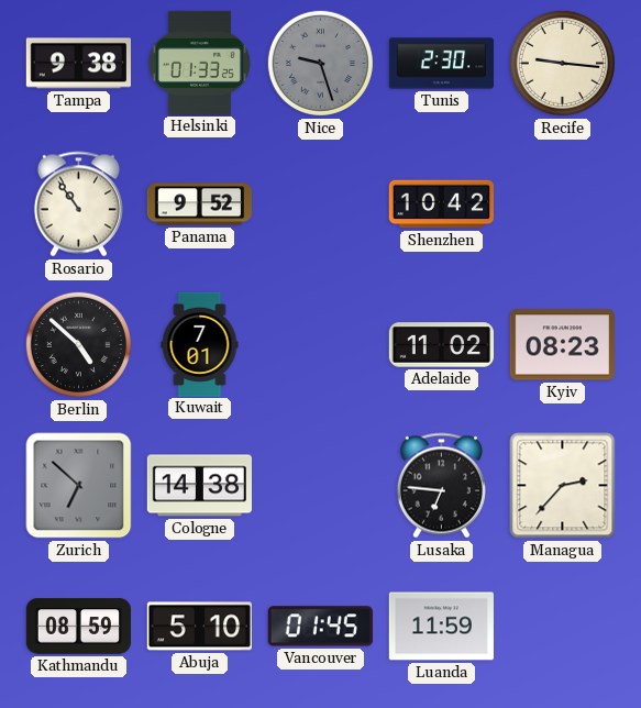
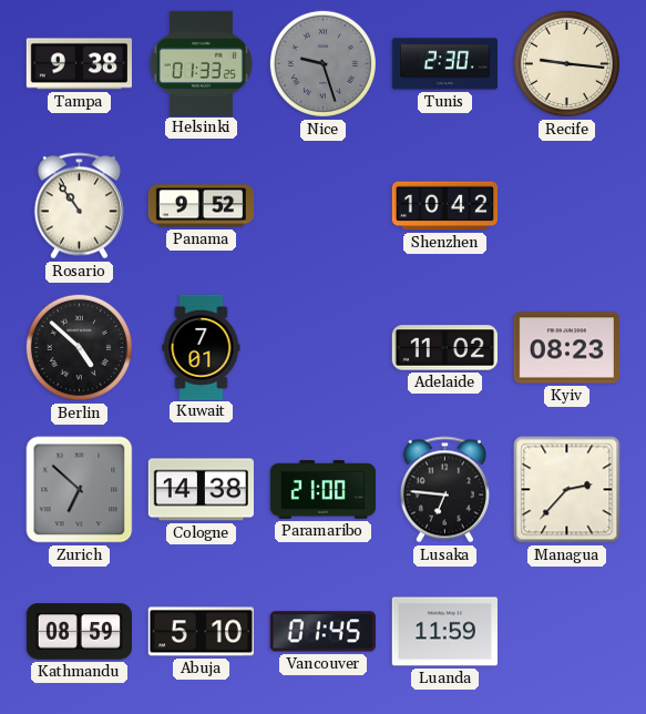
Paramaribo: none -> 21:00
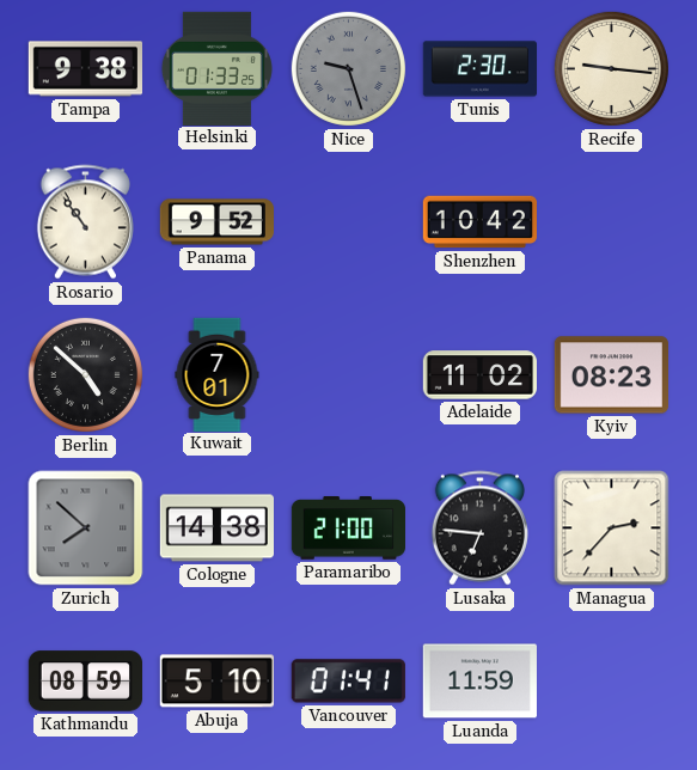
Zurich: 6:52 -> 7:52
Vancouver: 01:45 -> 01:41
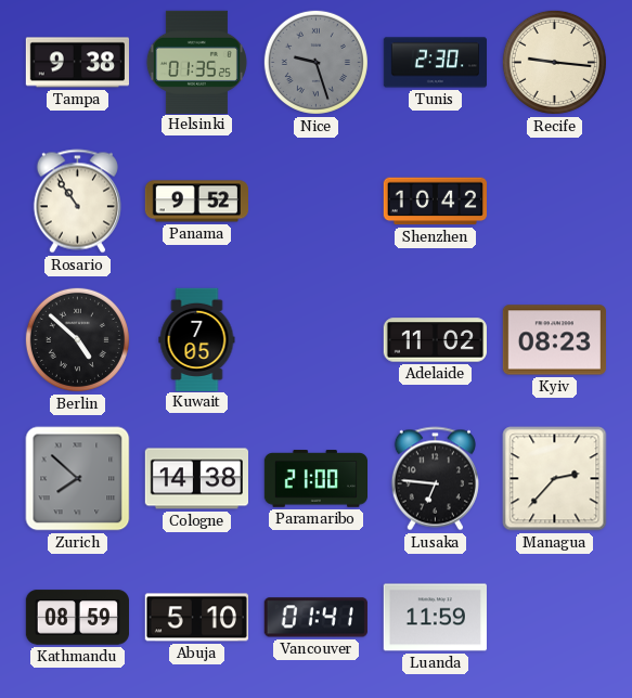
Helsinki: 01:33 -> 01:35
Kuwait: 7:01 -> 7:05
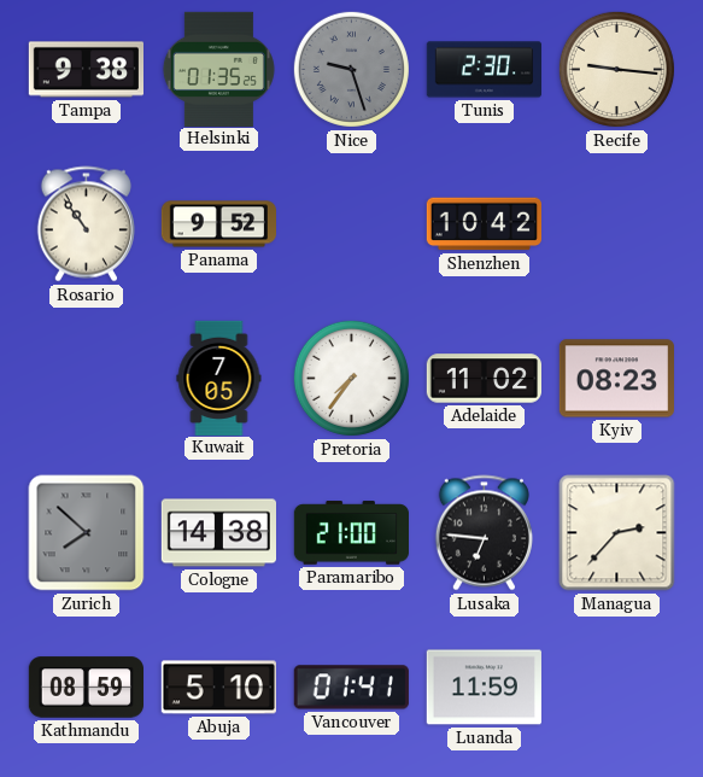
Berlin: 4:52 -> none
Pretoria: none -> 7:36
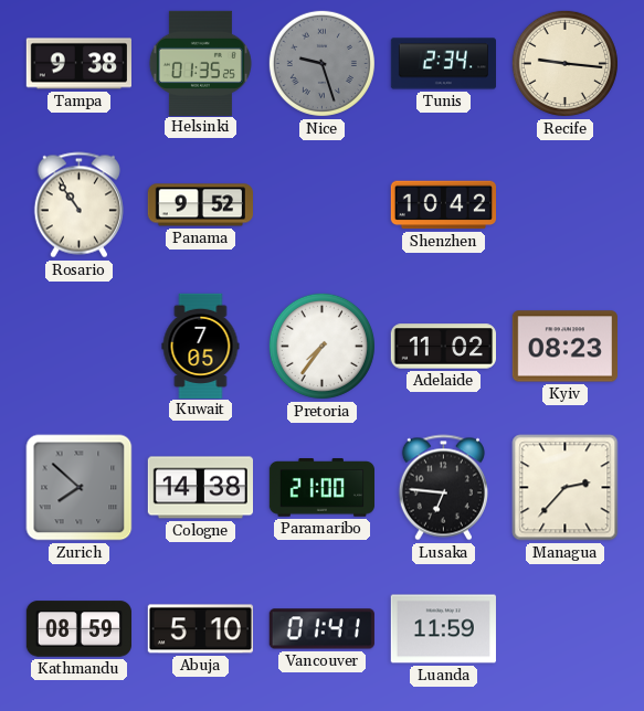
Tunis: 2:30 -> 2:34
